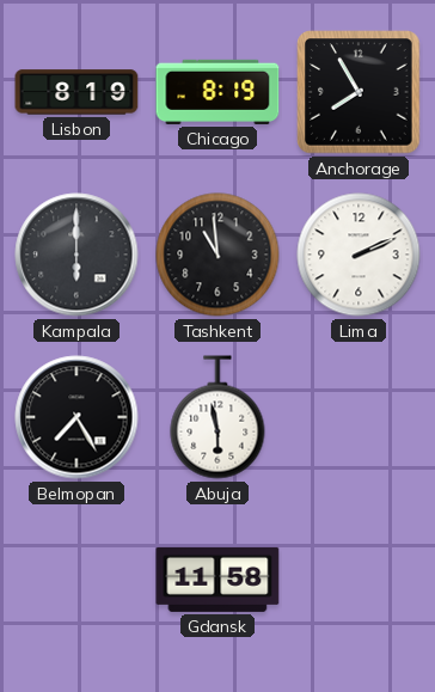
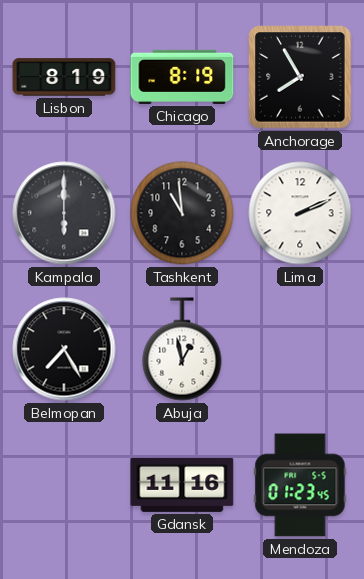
Abuja: 5:58 -> 12:58
Gdansk: 11:58 -> 11:16
Mendoza: none -> 01:23
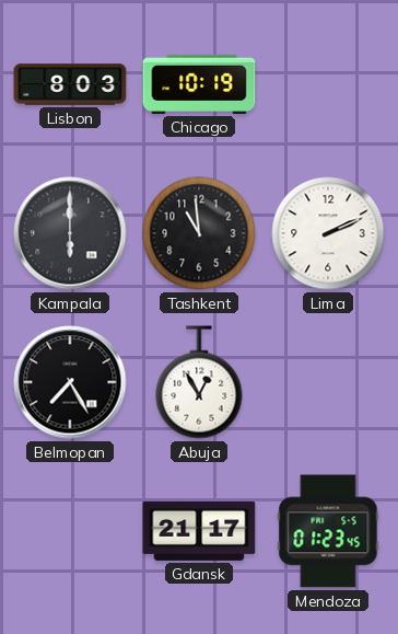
Lisbon: 8:19 -> 8:03
Chicago: 8:19 -> 10:19
Anchorage: 7:55 -> none
Abuja: 12:58 -> 12:55
Gdansk: 11:16 -> 21:17
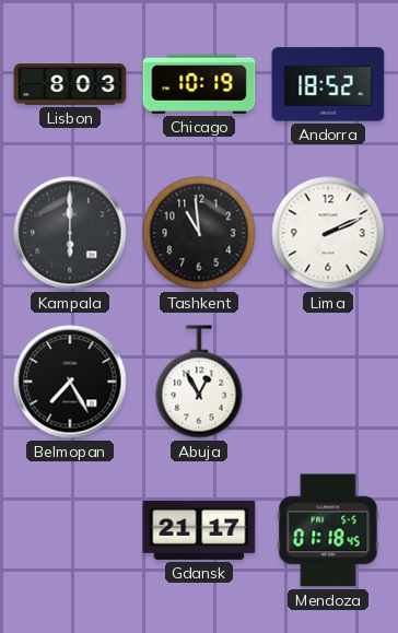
Andorra: none -> 18:52
Mendoza: 01:23 -> 01:18
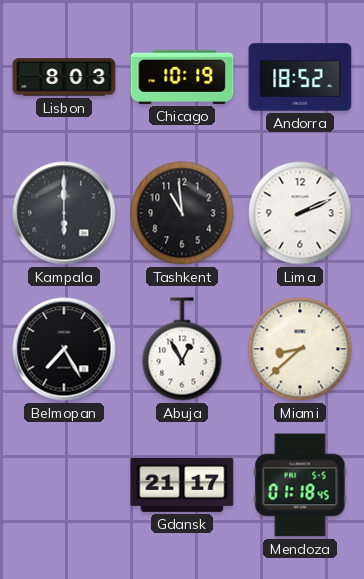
Miami: none -> 8:38
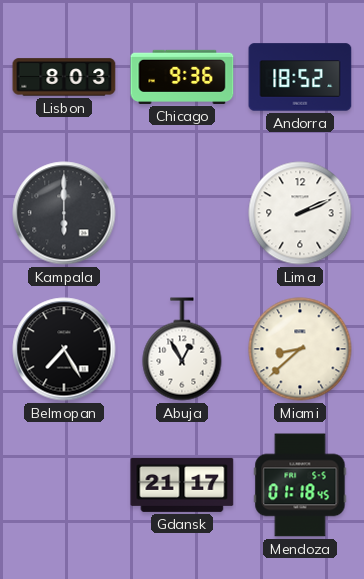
Chicago: 10:19 -> 9:36
Tashkent: 10:59 -> none
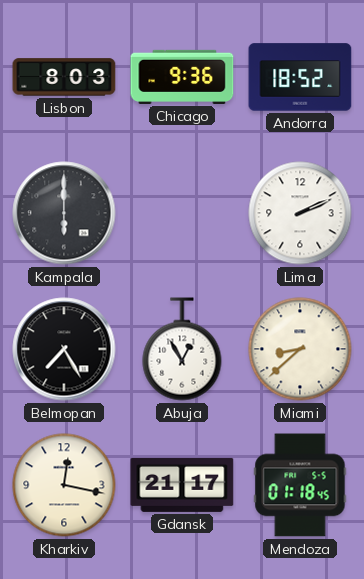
Kharkiv: none -> 12:17
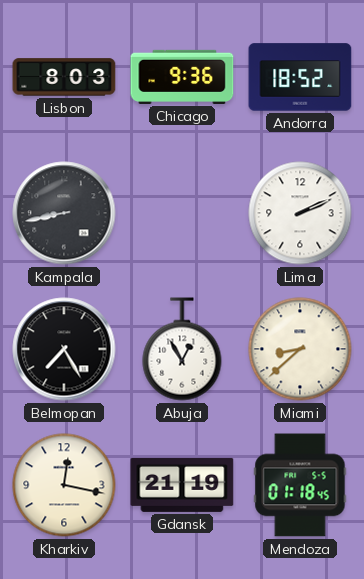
Kampala: 6:00 -> 8:43
Gdansk: 21:17 -> 21:19
